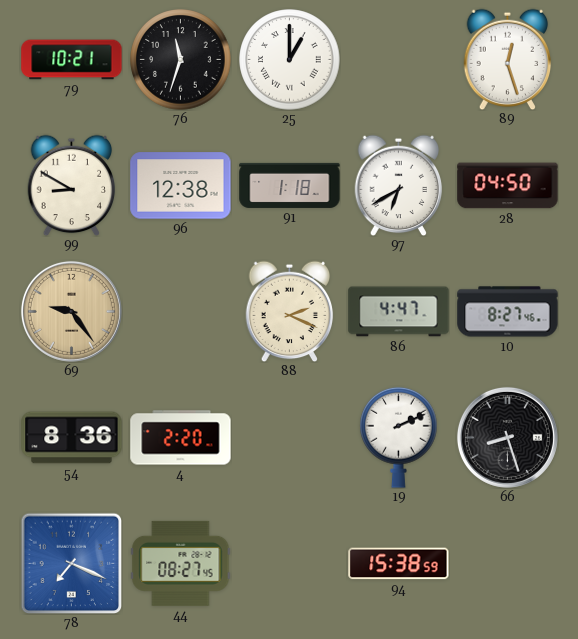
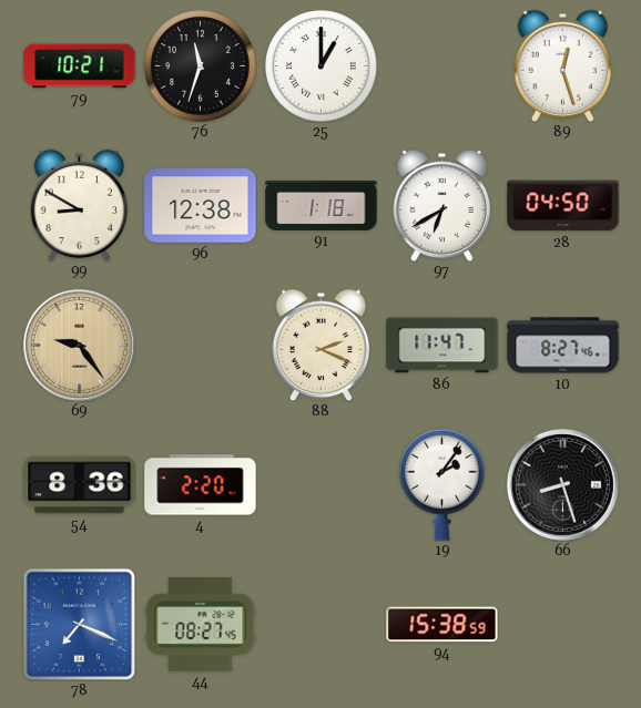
86: 4:47 -> 11:47
19: 2:11 -> 2:06
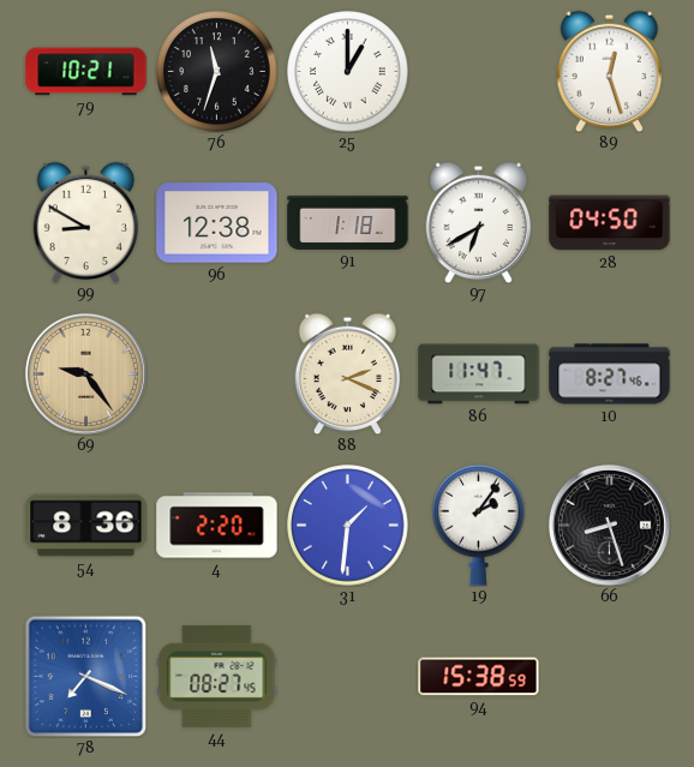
31: none -> 1:31
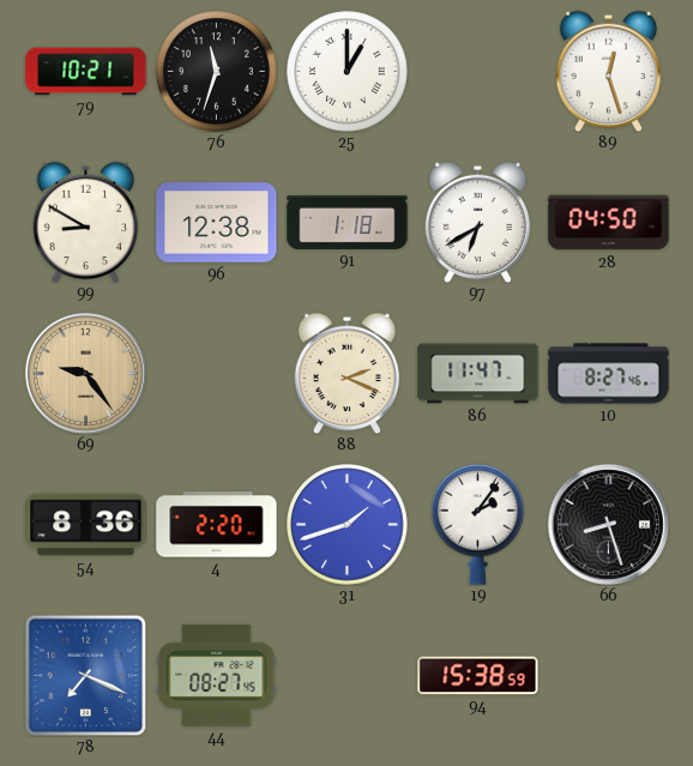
31: 1:31 -> 1:42
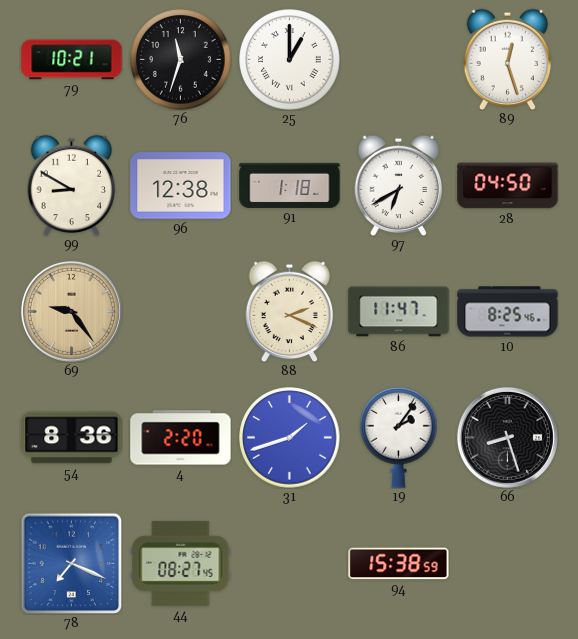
10: 8:27 -> 8:25
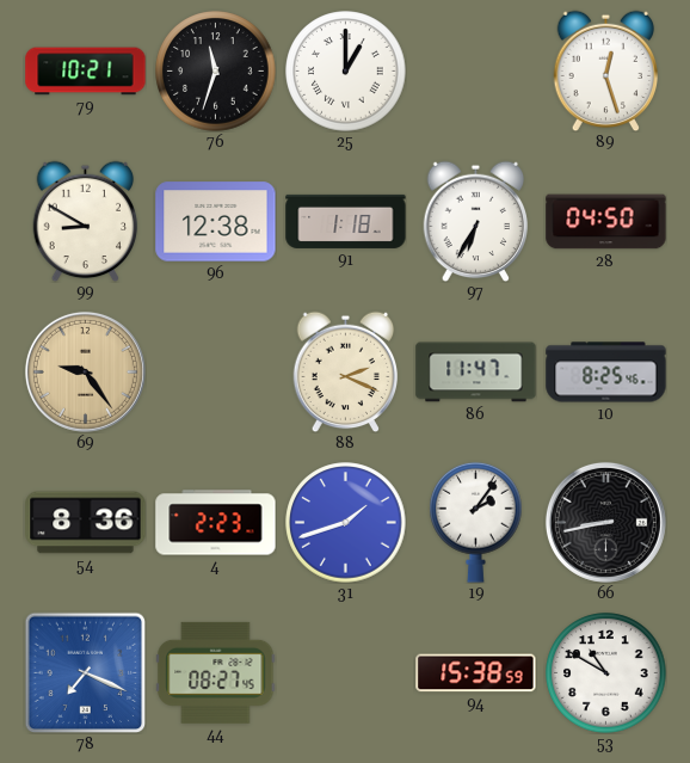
97: 6:40 -> 6:35
4: 2:20 -> 2:23
66: 8:27 -> 8:43
53: none -> 10:50
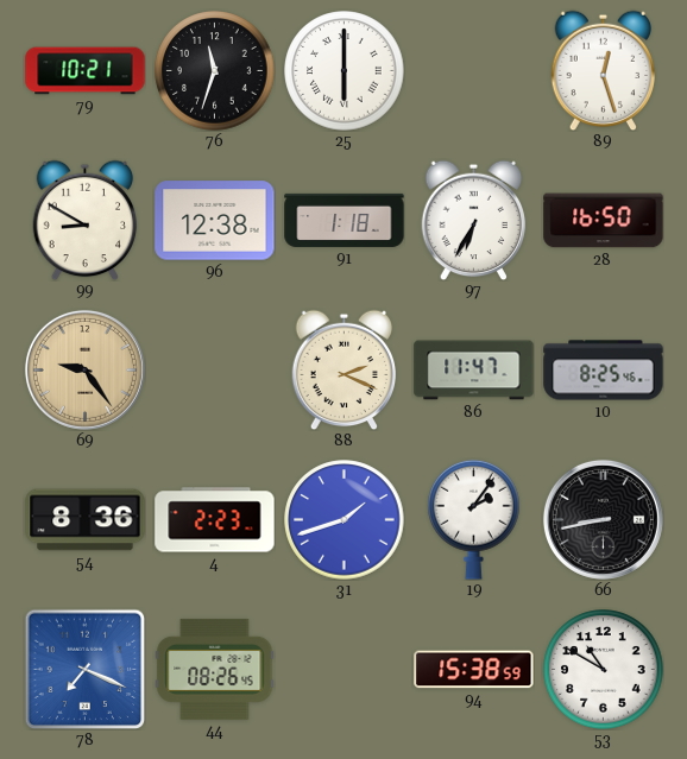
25: 1:00 -> 6:00
28: 04:50 -> 16:50
44: 08:27 -> 08:26
